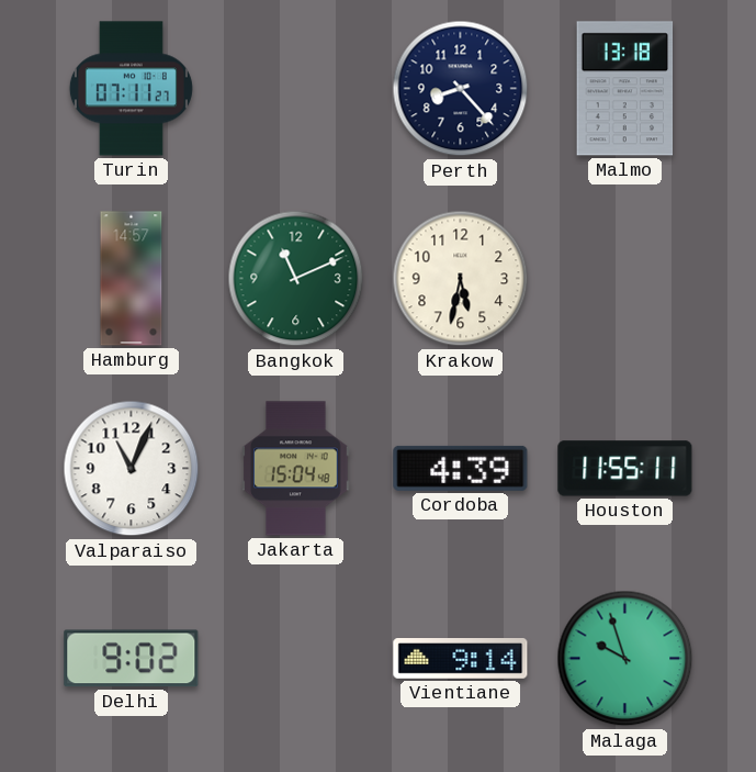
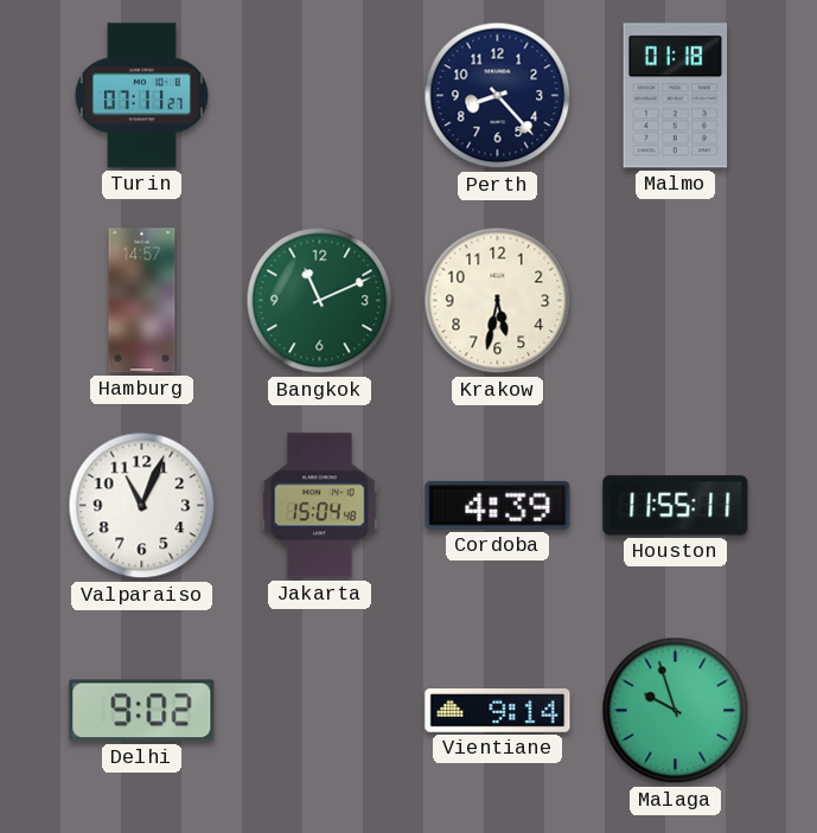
Malmo: 13:18 -> 01:18
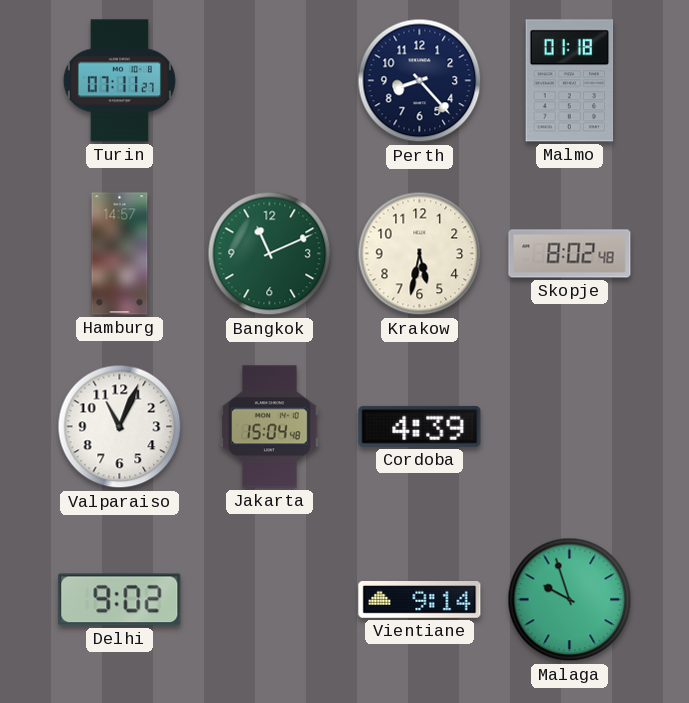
Skopje: none -> 8:02
Houston: 11:55 -> none
